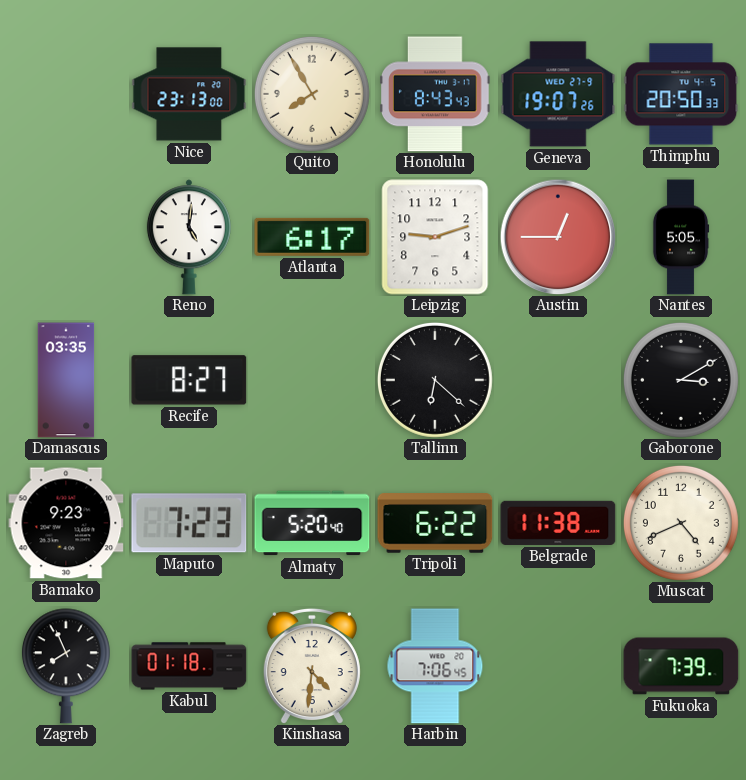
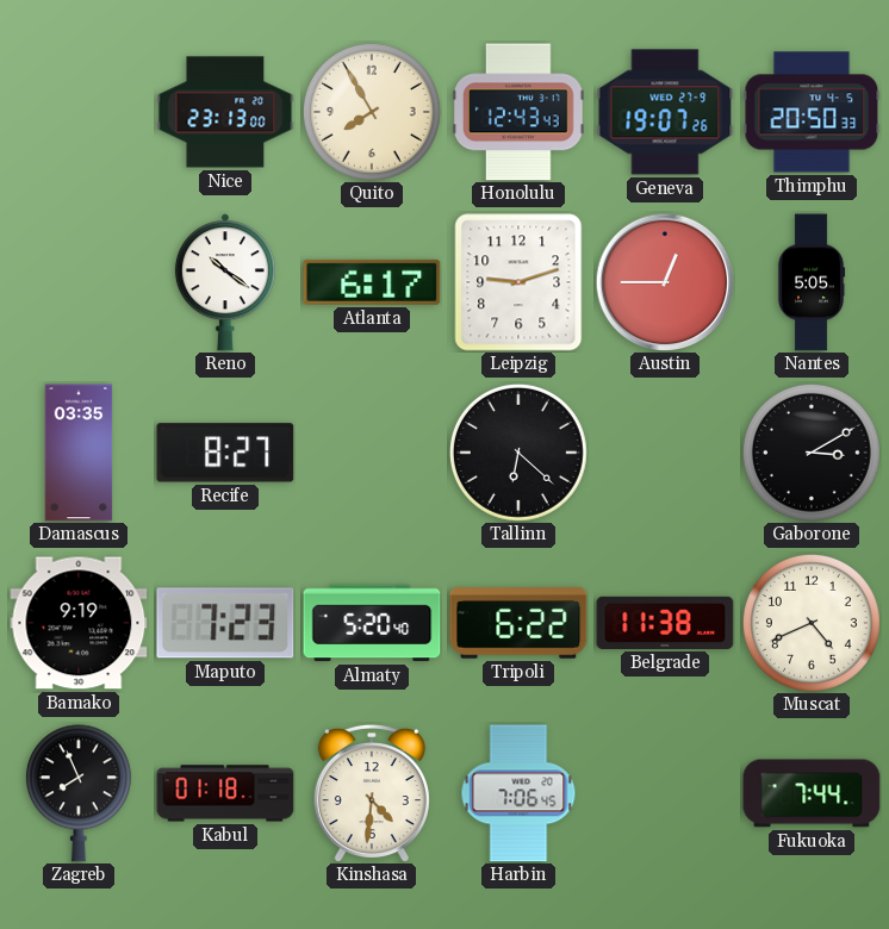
Honolulu: 8:43 -> 12:43
Reno: 5:01 -> 10:21
Bamako: 9:23 -> 9:19
Fukuoka: 7:39 -> 7:44
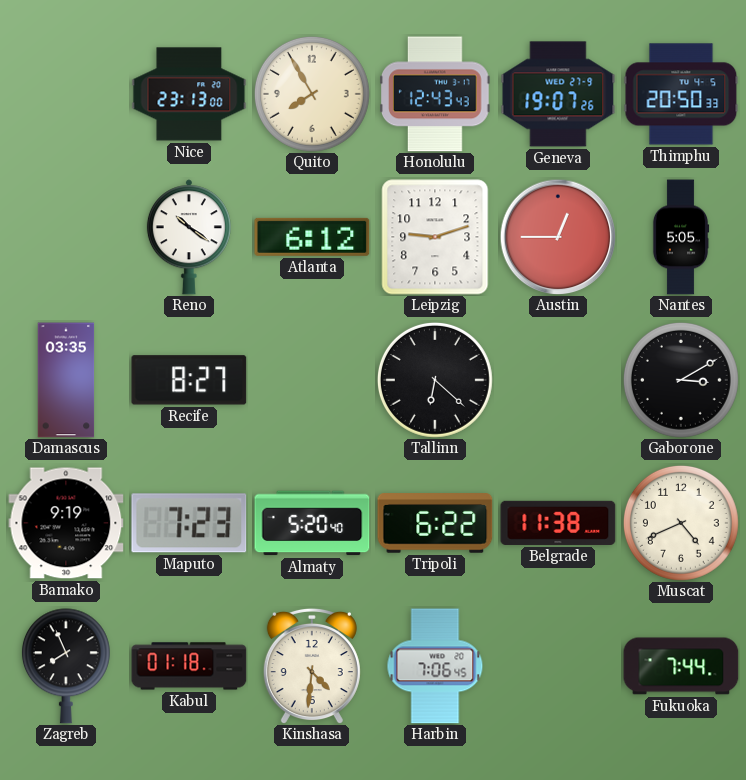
Atlanta: 6:17 -> 6:12
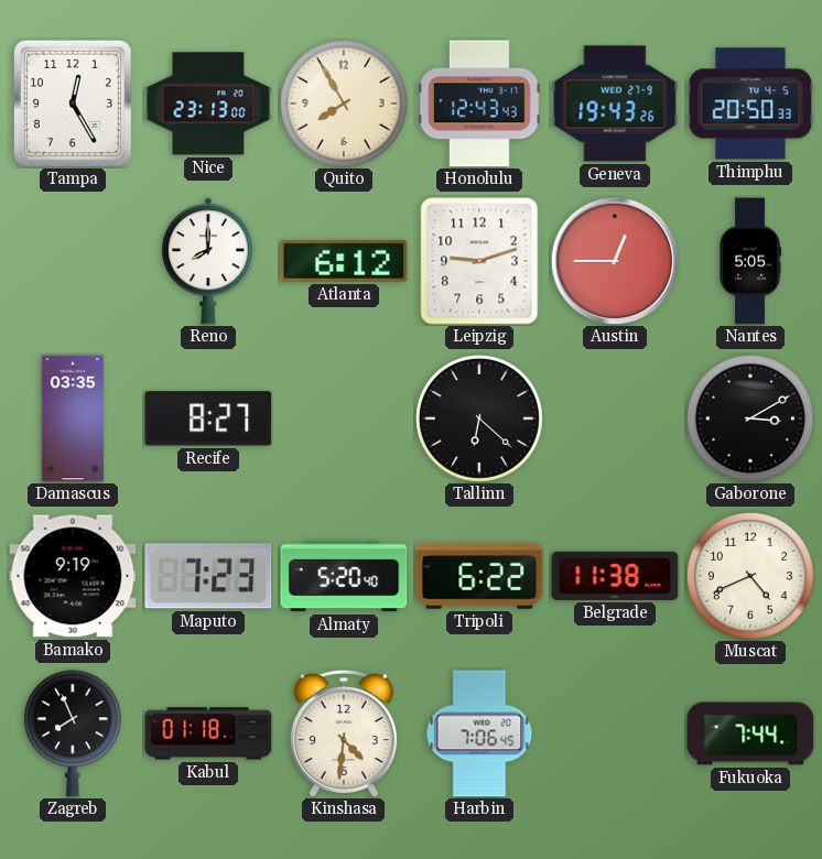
Tampa: none -> 12:25
Geneva: 19:07 -> 19:43
Reno: 10:21 -> 8:00
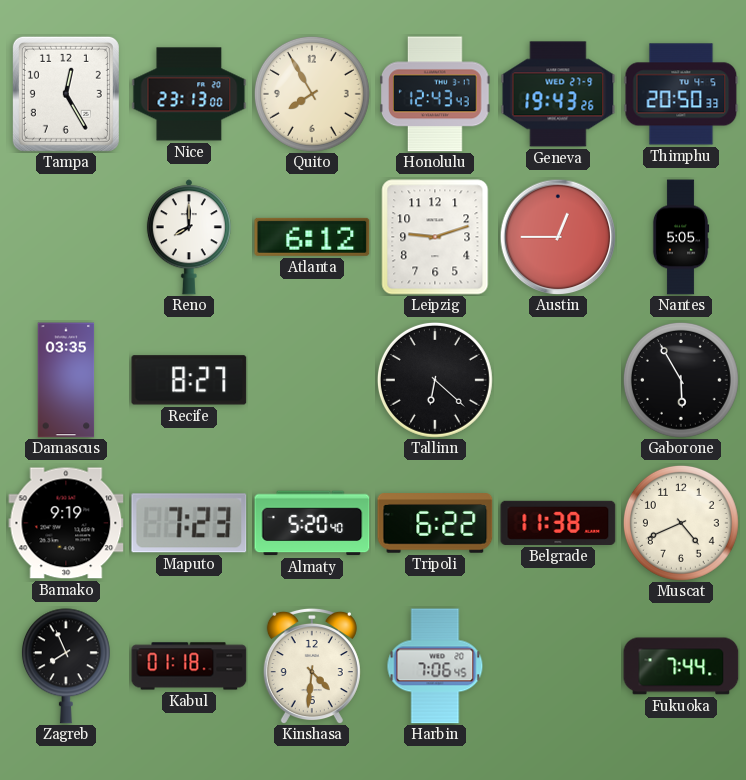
Gaborone: 3:10 -> 5:55
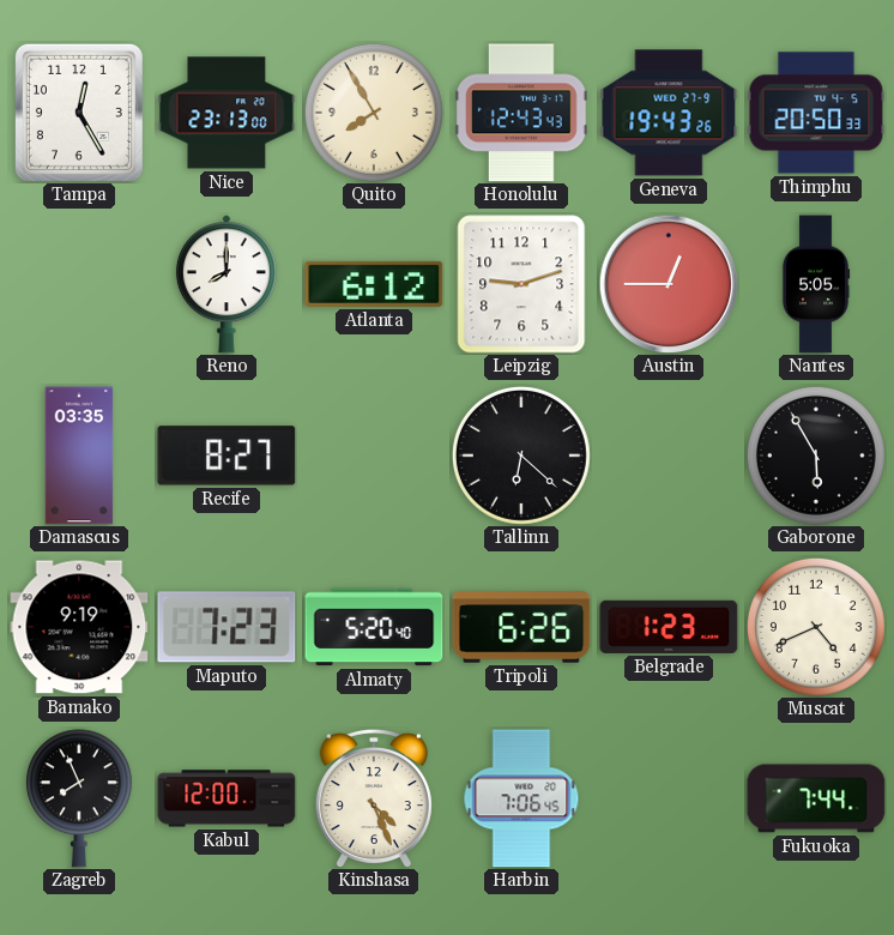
Tripoli: 6:22 -> 6:26
Belgrade: 11:38 -> 1:23
Kabul: 01:18 -> 12:00
Kinshasa: 4:31 -> 4:26
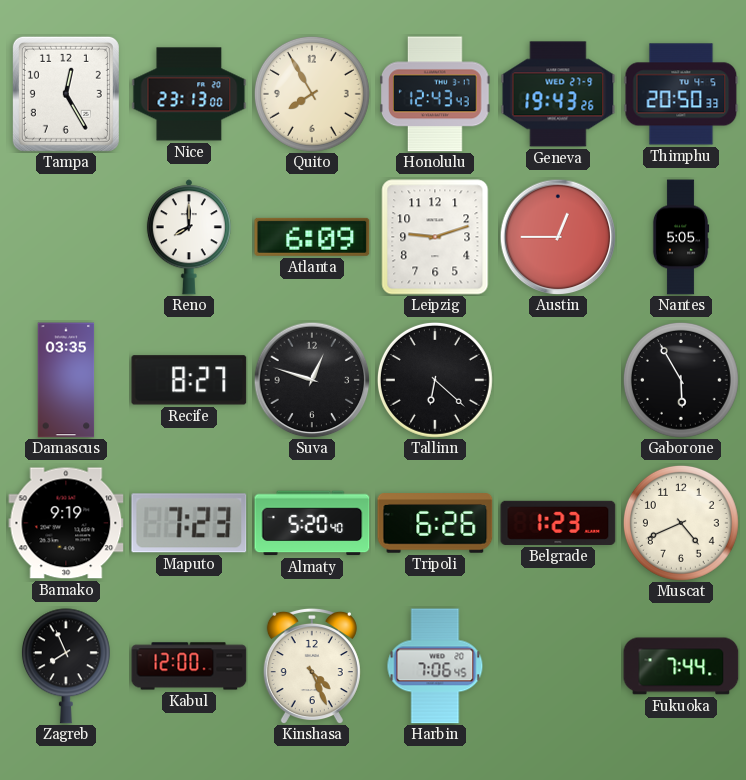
Atlanta: 6:12 -> 6:09
Suva: none -> 12:48
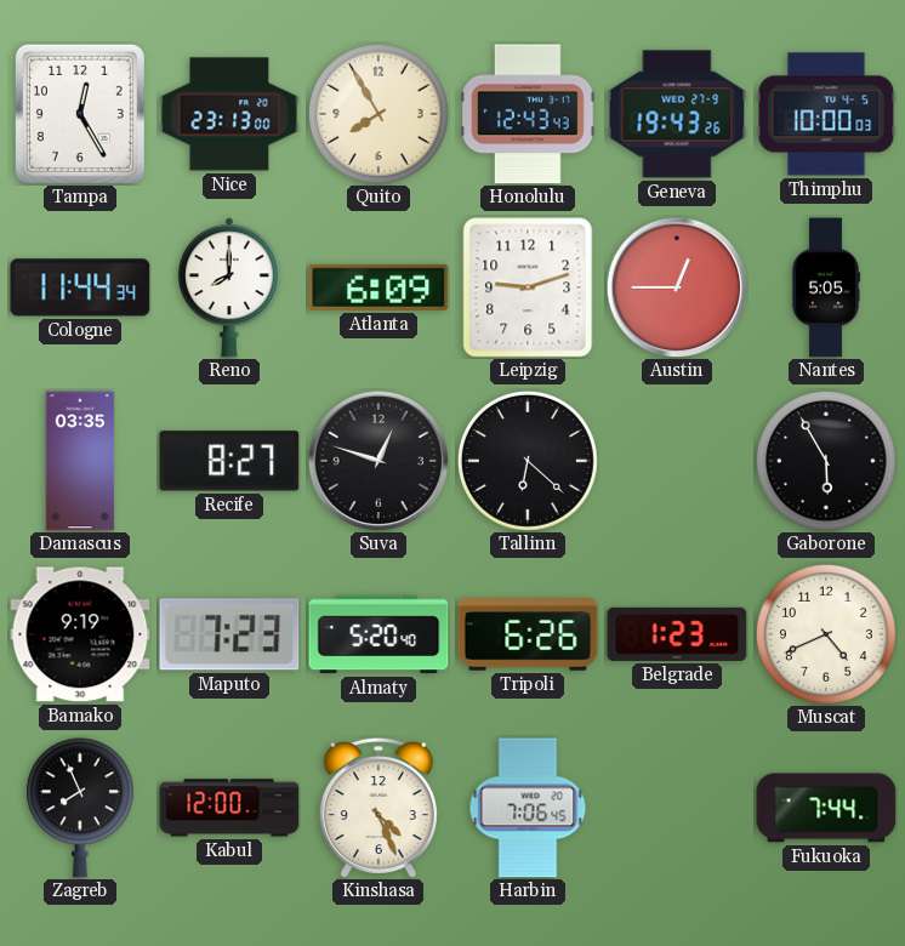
Thimphu: 20:50 -> 10:00
Cologne: none -> 11:44
